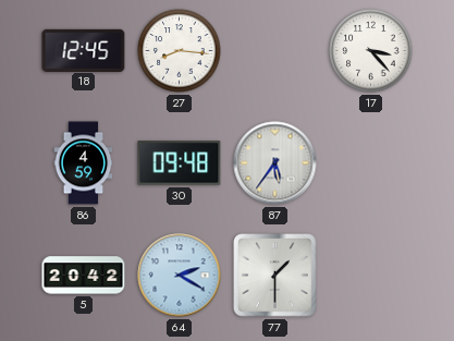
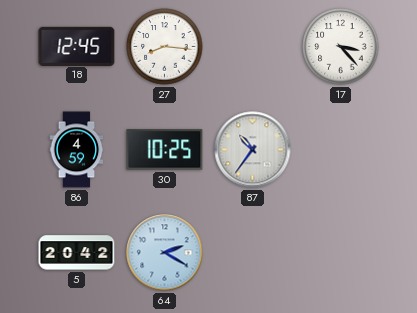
30: 09:48 -> 10:25
87: 5:36 -> 10:36
77: 1:30 -> none
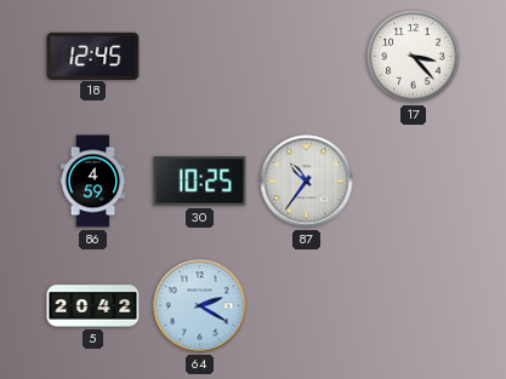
27: 8:16 -> none
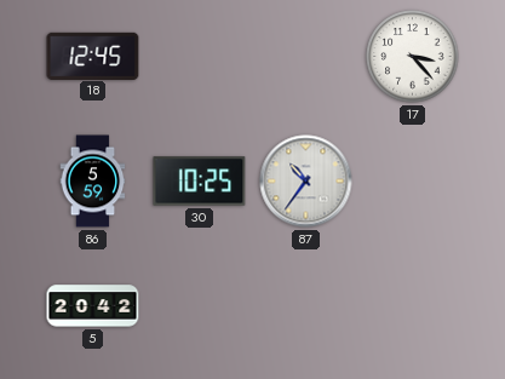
86: 4:59 -> 5:59
64: 2:20 -> none
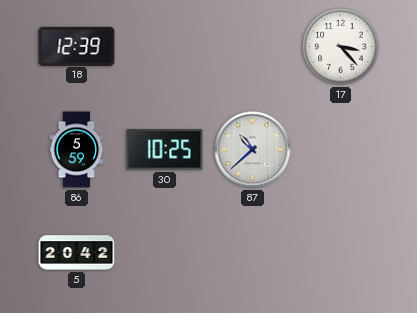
18: 12:45 -> 12:39
87: 10:36 -> 10:38
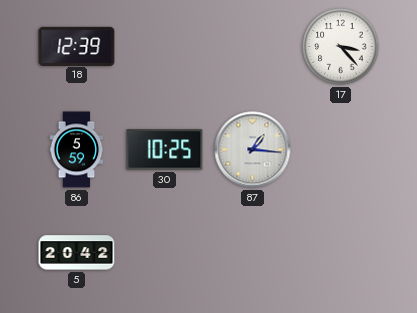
87: 10:38 -> 1:16
